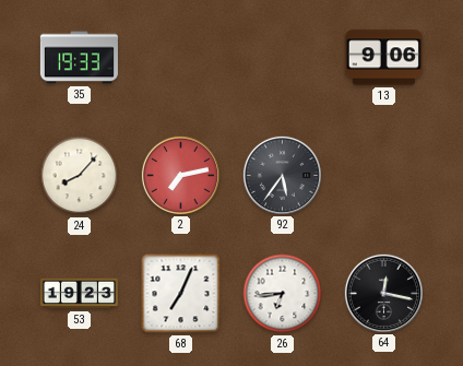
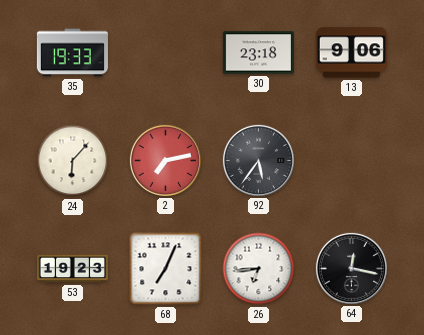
30: none -> 23:18
24: 8:07 -> 6:07
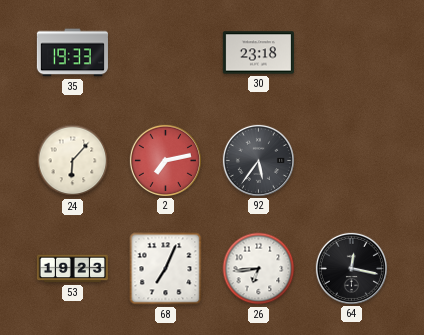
13: 9:06 -> none
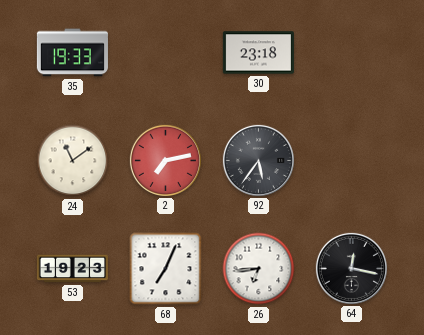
24: 6:07 -> 11:09
